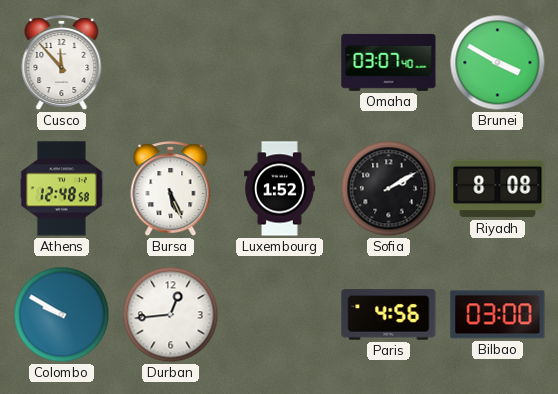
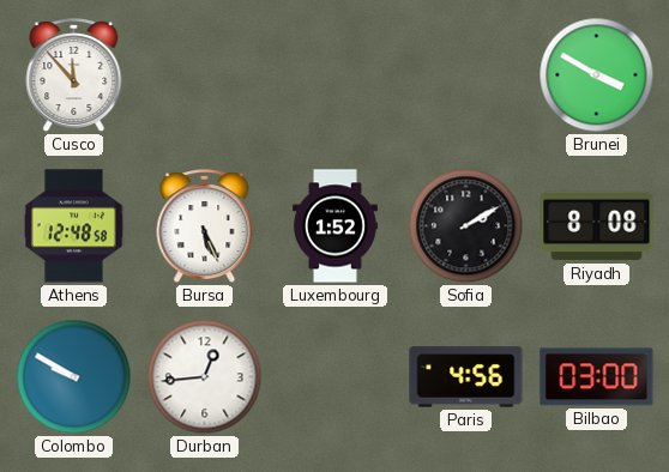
Omaha: 03:07 -> none
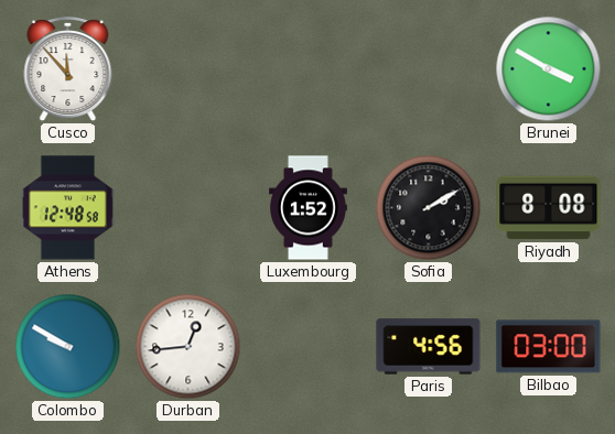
Bursa: 5:26 -> none
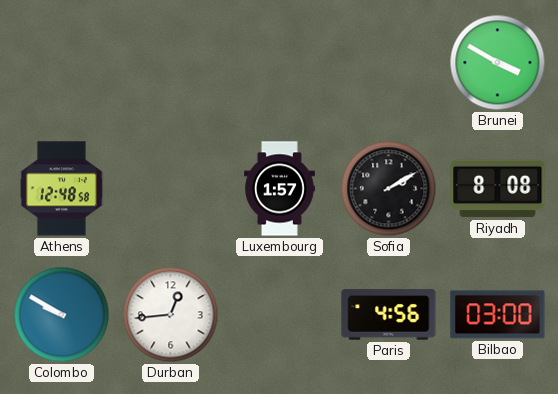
Cusco: 11:53 -> none
Luxembourg: 1:52 -> 1:57
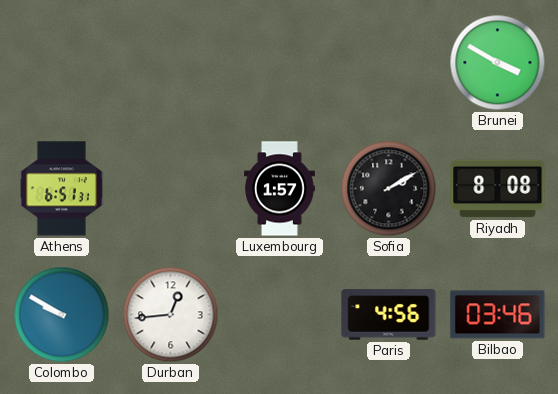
Athens: 12:48 -> 6:51
Bilbao: 03:00 -> 03:46
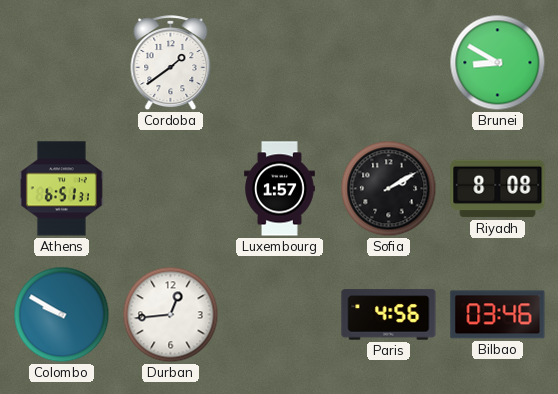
Cordoba: none -> 1:39
Brunei: 3:50 -> 8:50
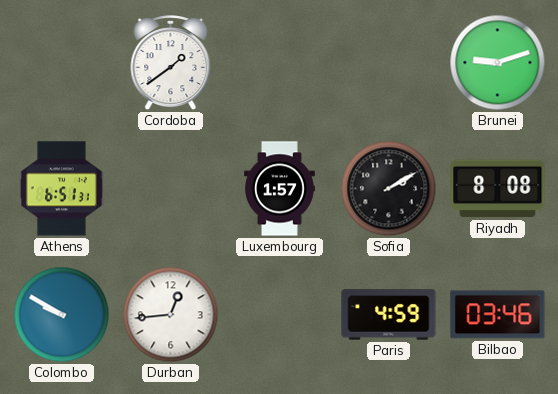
Brunei: 8:50 -> 9:12
Paris: 4:56 -> 4:59
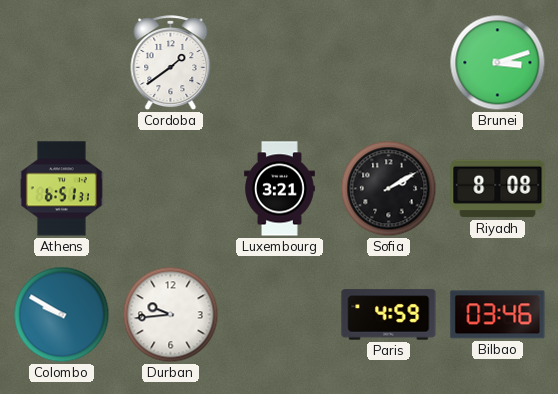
Brunei: 9:12 -> 3:12
Luxembourg: 1:57 -> 3:21
Durban: 12:44 -> 9:44
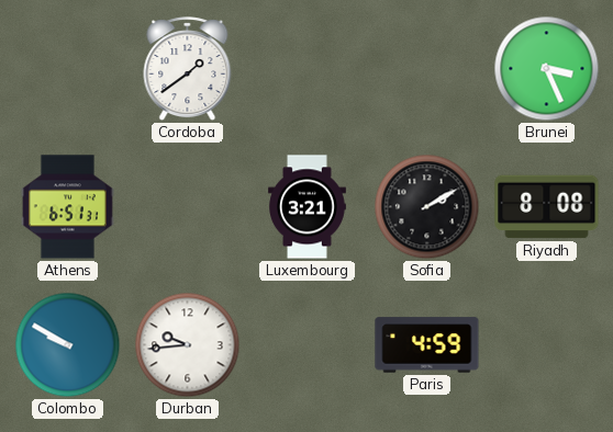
Brunei: 3:12 -> 3:26
Bilbao: 03:46 -> none
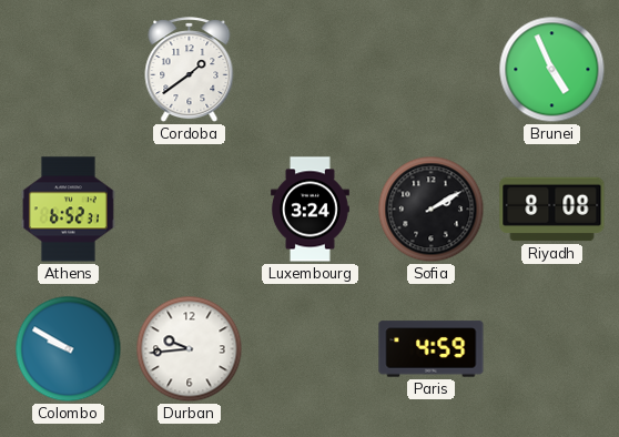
Brunei: 3:26 -> 4:56
Athens: 6:51 -> 6:52
Luxembourg: 3:21 -> 3:24
